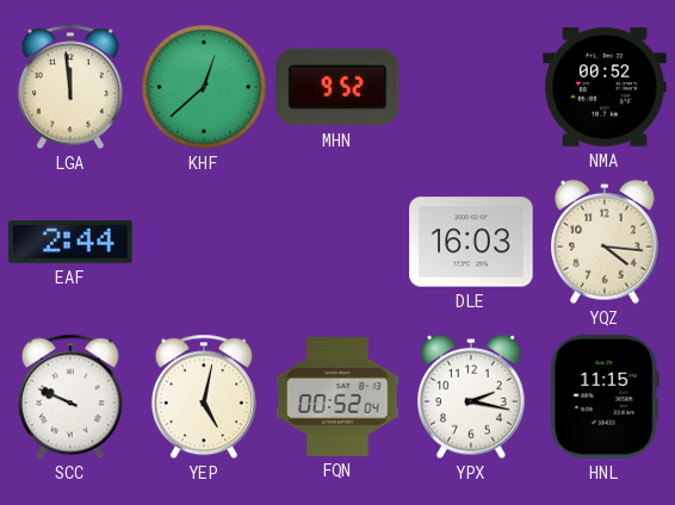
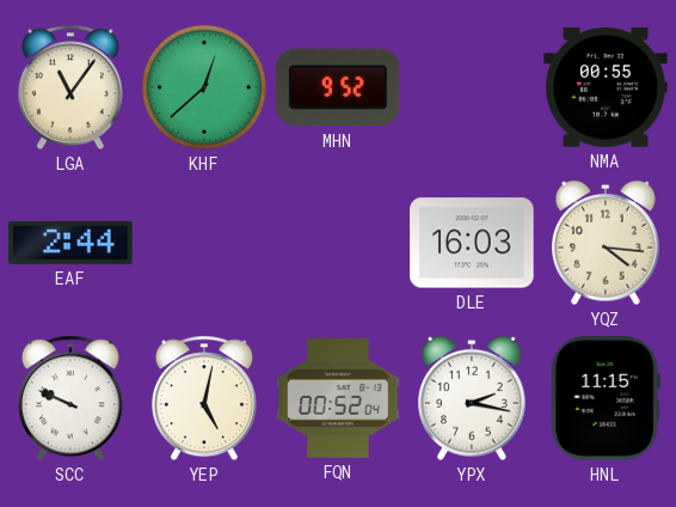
LGA: 11:59 -> 11:06
NMA: 00:52 -> 00:55
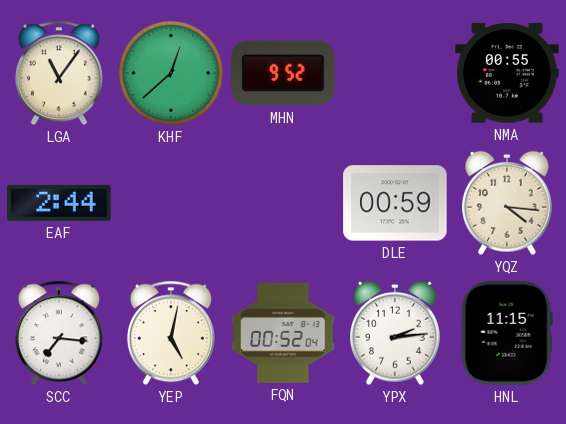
DLE: 16:03 -> 00:59
SCC: 9:49 -> 7:16
YPX: 2:17 -> 2:14
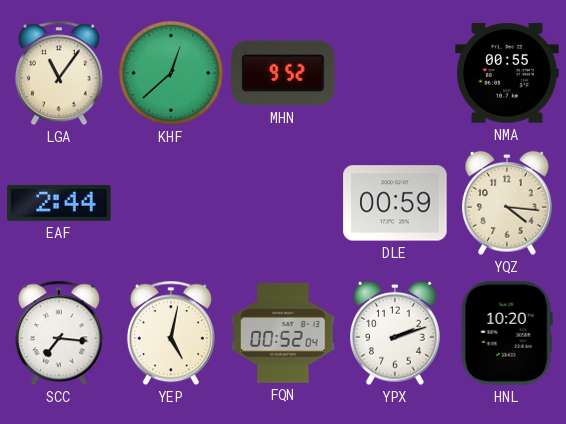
YPX: 2:14 -> 2:12
HNL: 11:15 -> 10:20
